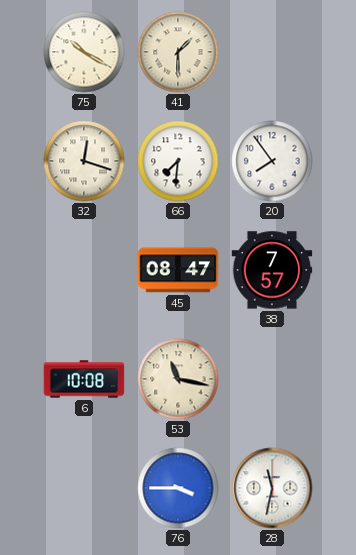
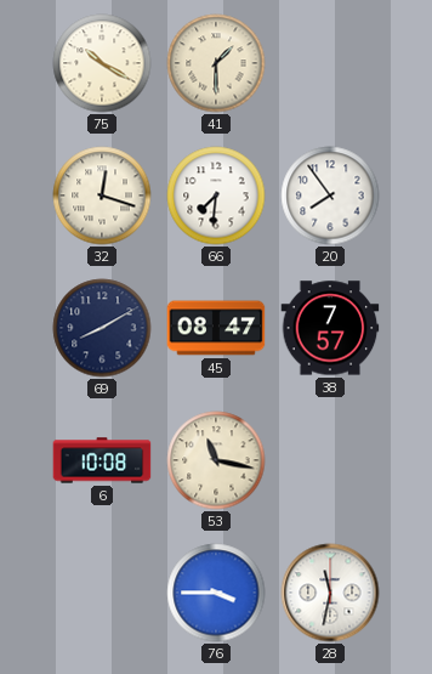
69: none -> 8:10
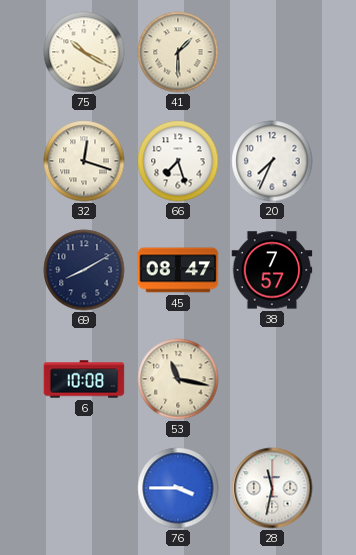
66: 7:31 -> 7:27
20: 7:54 -> 7:34
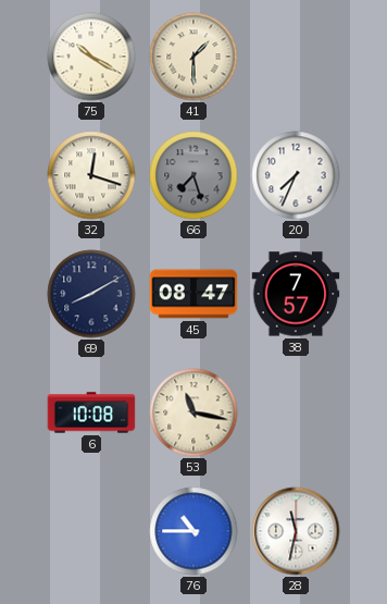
66 dial: white -> grey
76: 3:45 -> 10:45
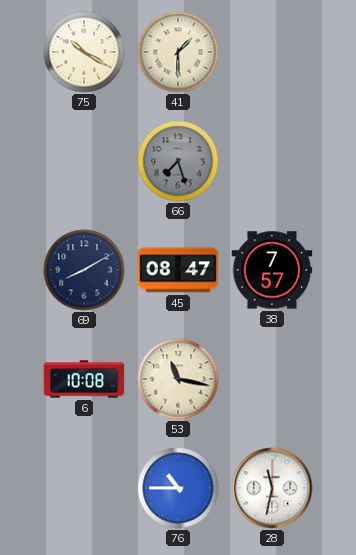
32: 12:18 -> none
20: 7:34 -> none
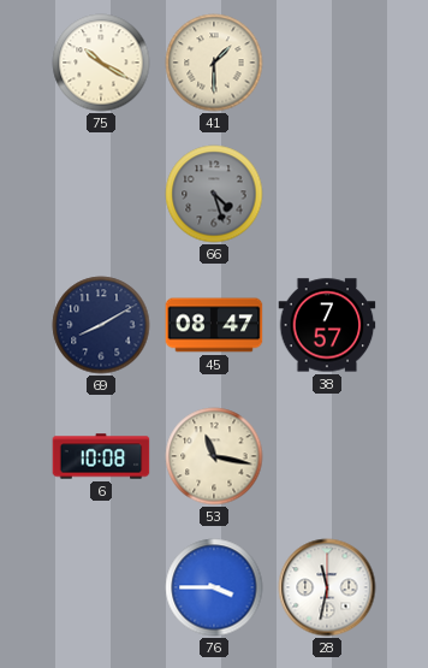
66: 7:27 -> 4:27
76: 10:45 -> 3:45
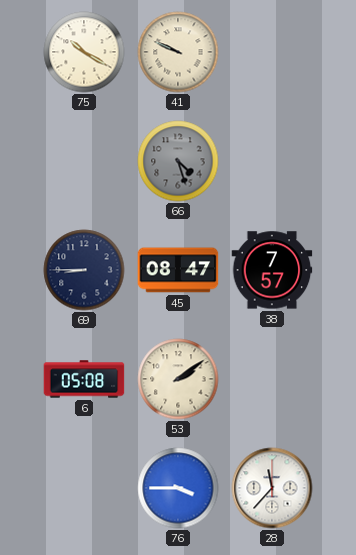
41: 1:30 -> 9:49
69: 8:10 -> 8:45
6: 10:08 -> 05:08
53: 11:17 -> 2:09
28: 11:32 -> 11:37
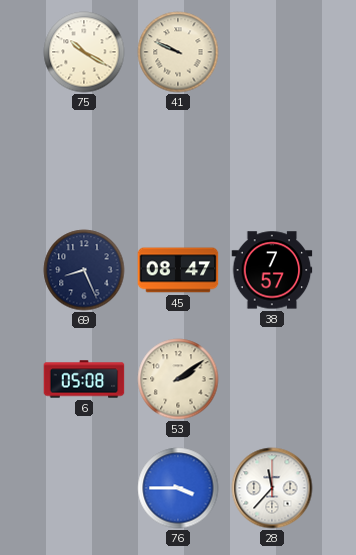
66: 4:27 -> none
69: 8:45 -> 8:26
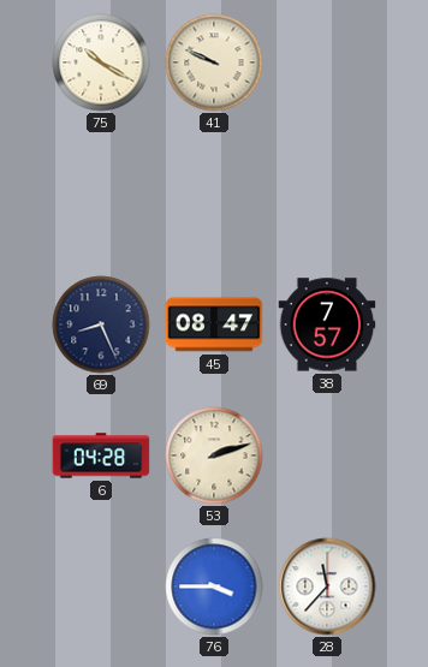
6: 05:08 -> 04:28
53: 2:09 -> 2:12
